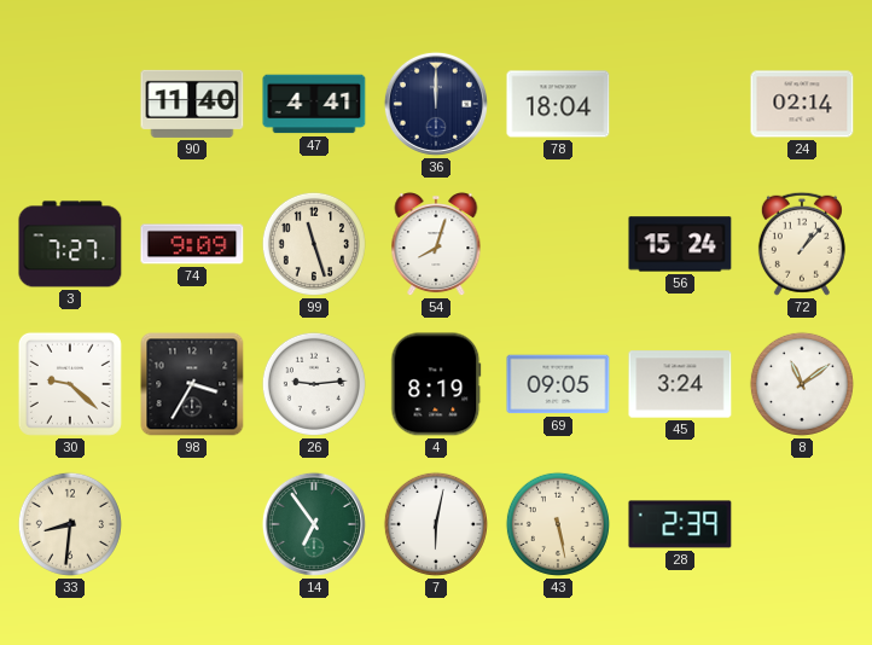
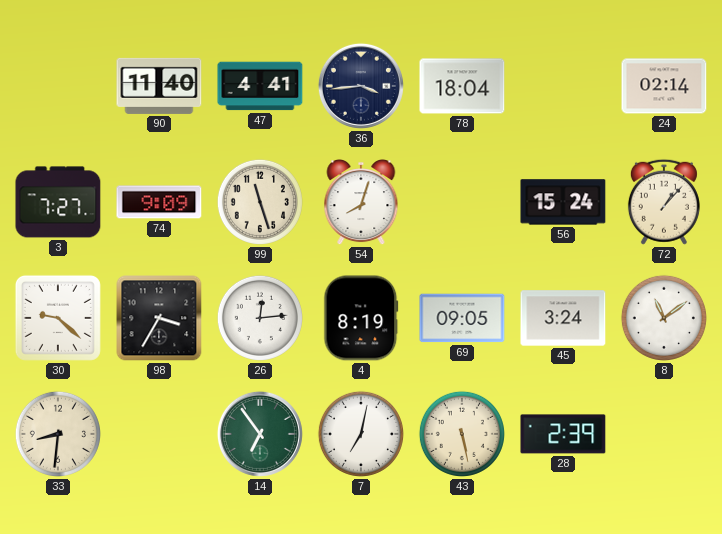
36: 12:00 -> 3:44
26: 9:14 -> 12:14
7: 6:02 -> 7:02
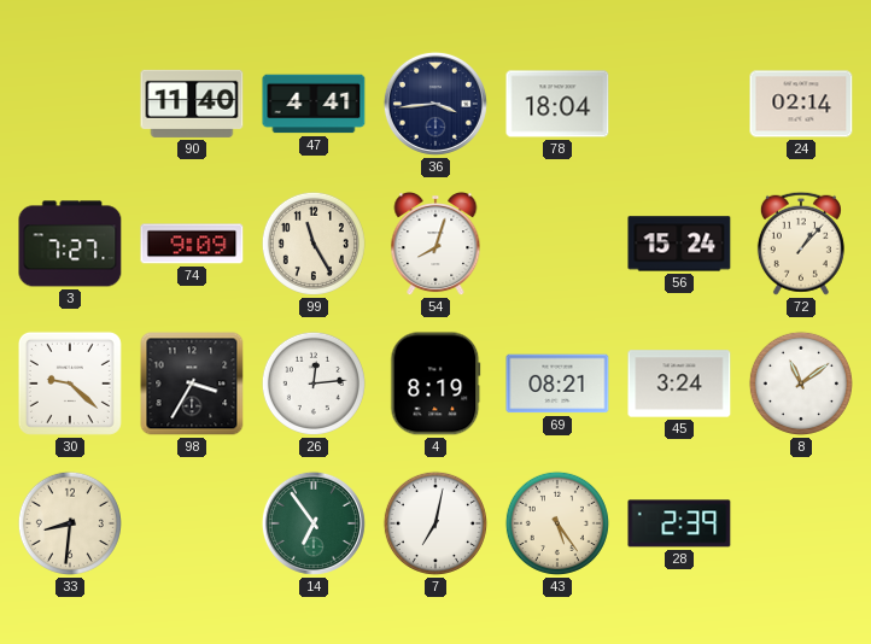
99: 11:27 -> 11:25
69: 09:05 -> 08:21
43: 5:28 -> 5:24
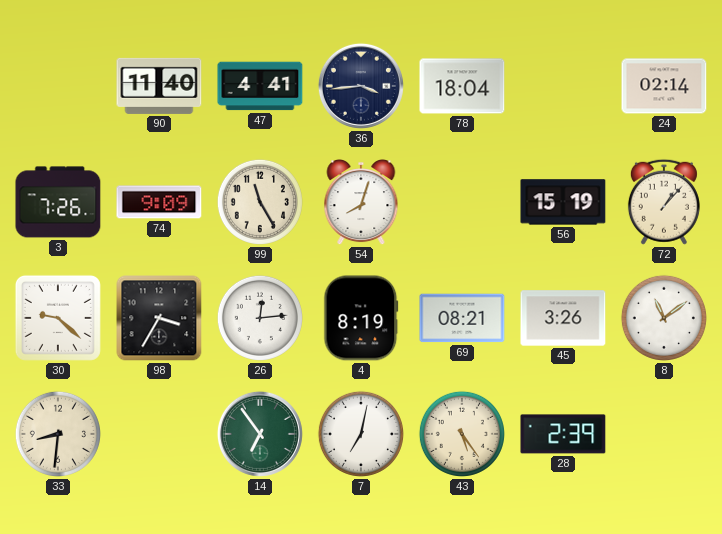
3: 7:27 -> 7:26
56: 15:24 -> 15:19
45: 3:24 -> 3:26
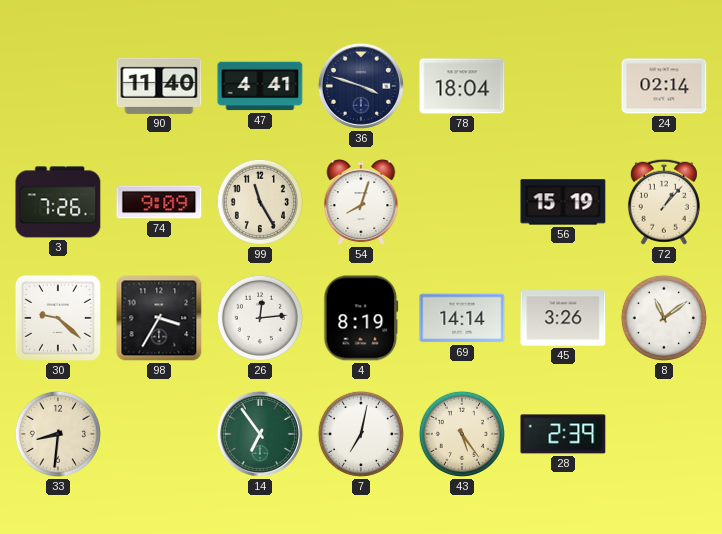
36: 3:44 -> 3:48
69: 08:21 -> 14:14
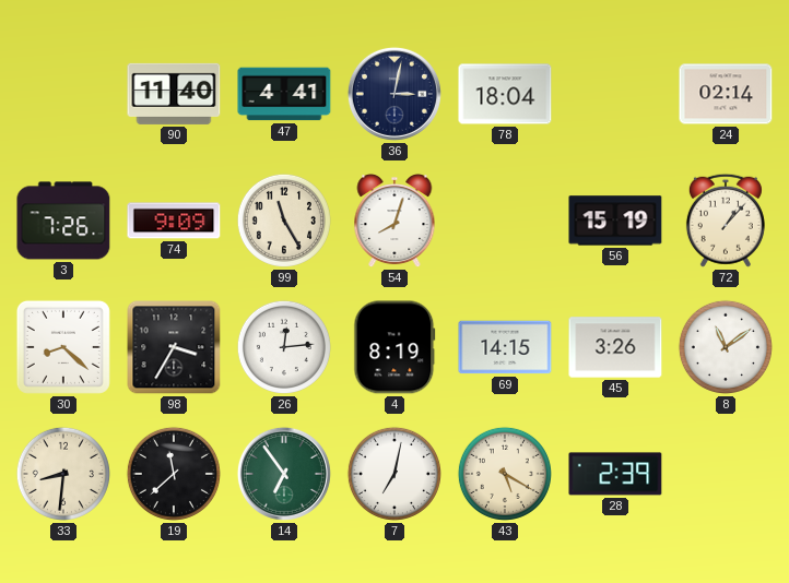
36: 3:48 -> 3:02
30: 9:22 -> 8:22
69: 14:14 -> 14:15
19: none -> 11:38
43: 5:24 -> 5:20
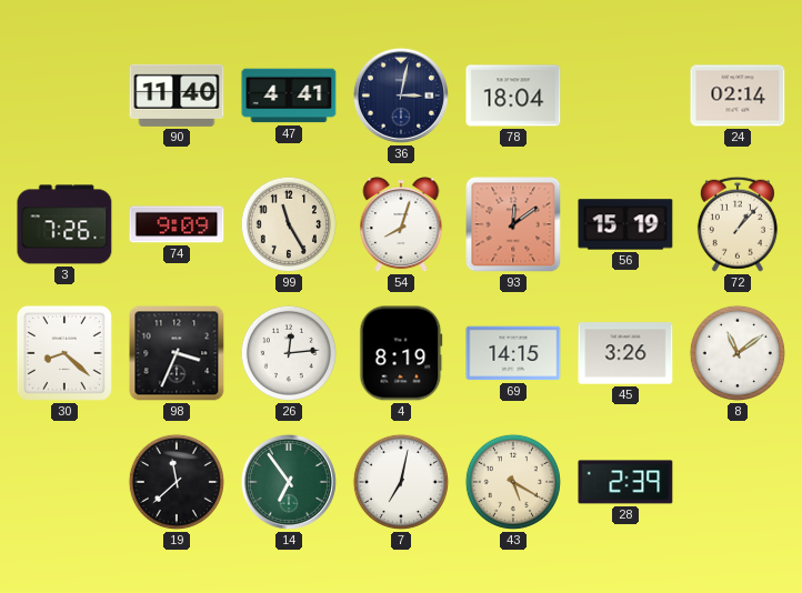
93: none -> 12:09
98: 3:35 -> 3:34
33: 8:31 -> none
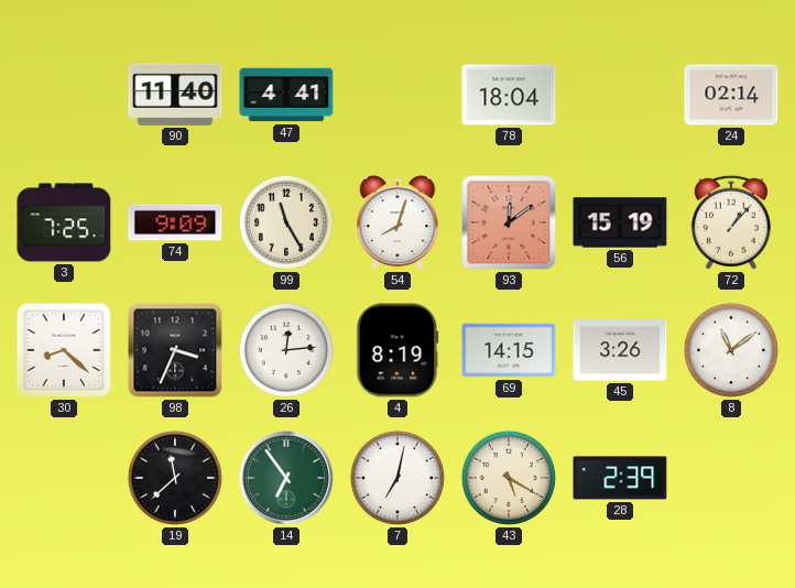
36: 3:02 -> none
3: 7:26 -> 7:25
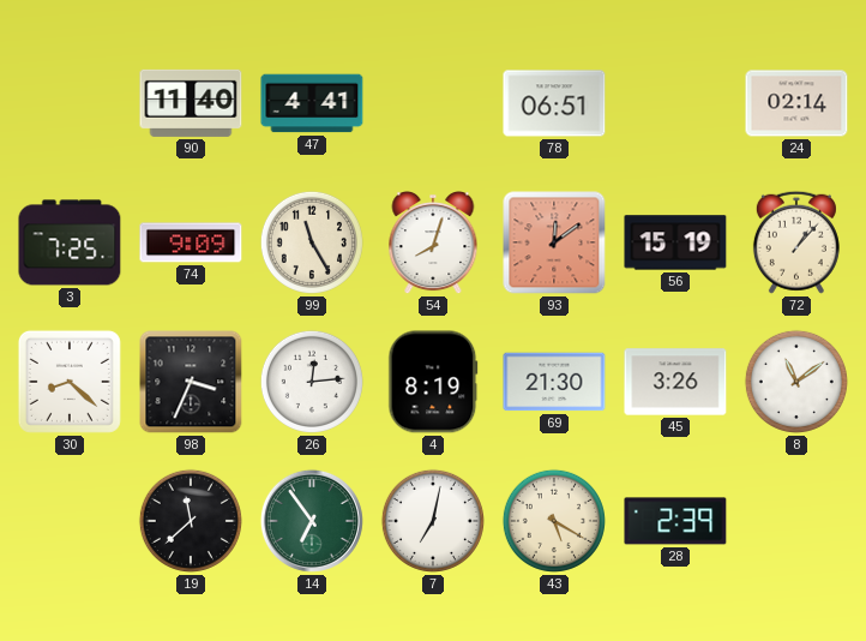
78: 18:04 -> 06:51
69: 14:15 -> 21:30
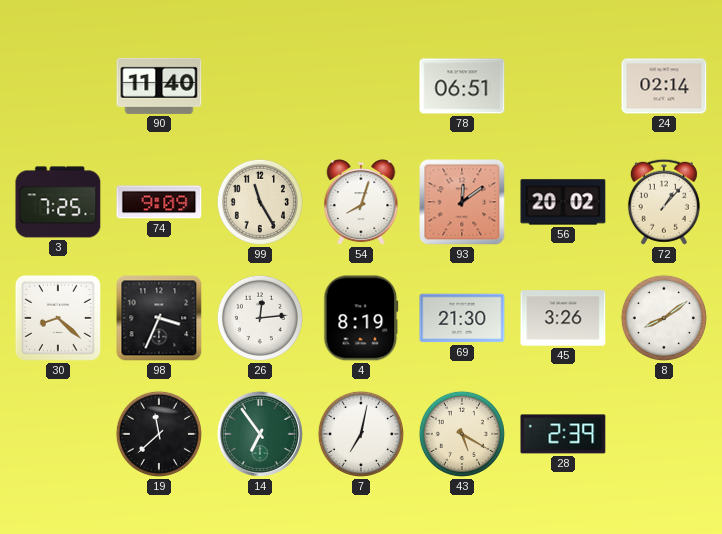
47: 4:41 -> none
56: 15:19 -> 20:02
8: 11:09 -> 8:09
